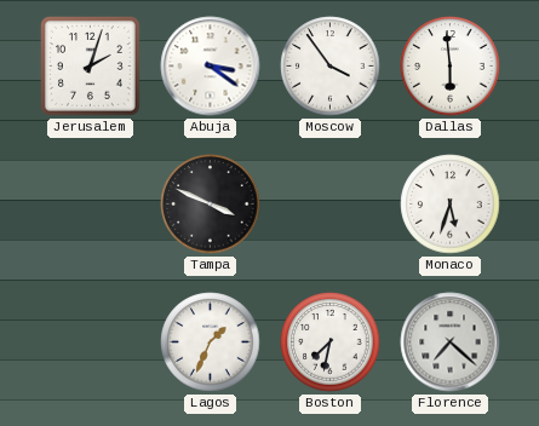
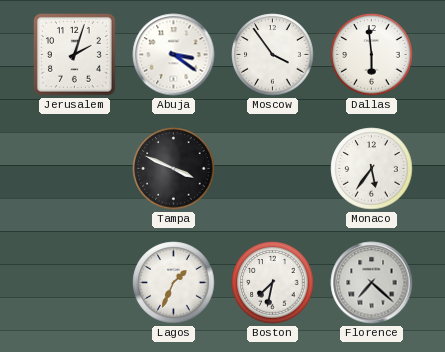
Monaco: 5:33 -> 5:36
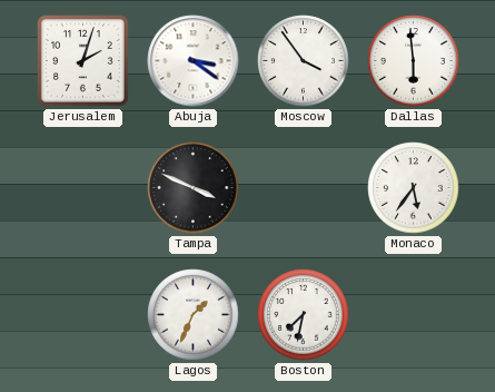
Florence: 7:22 -> none
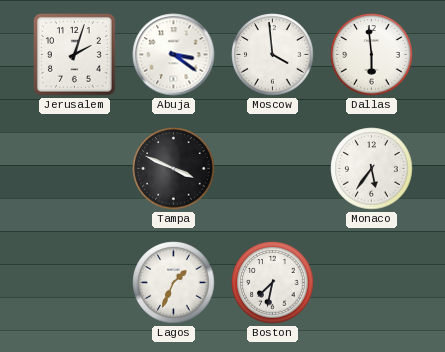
Moscow: 3:54 -> 3:59
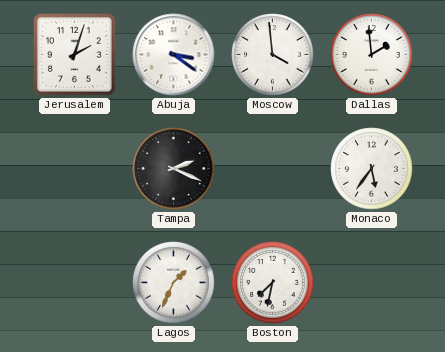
Dallas: 5:59 -> 1:59
Tampa: 3:49 -> 2:19
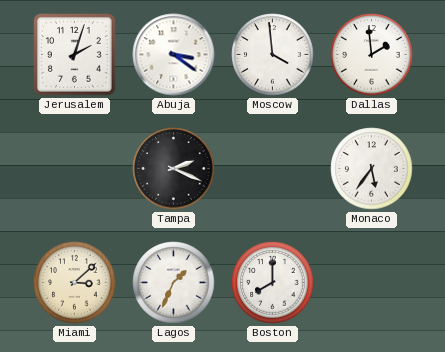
Miami: none -> 3:08
Boston: 7:32 -> 8:00
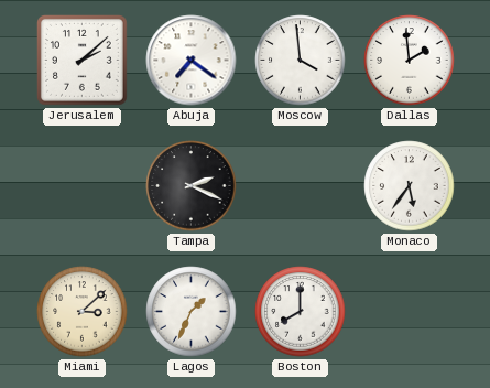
Jerusalem: 2:03 -> 2:08
Abuja: 3:21 -> 7:21
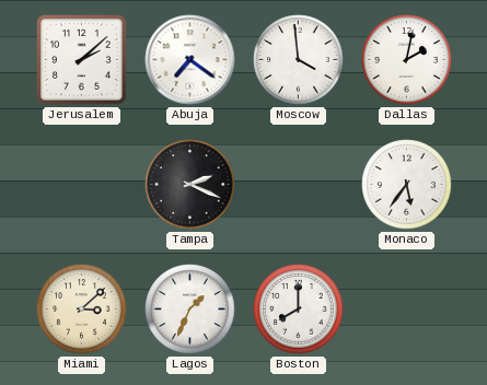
Dallas: 1:59 -> 2:02
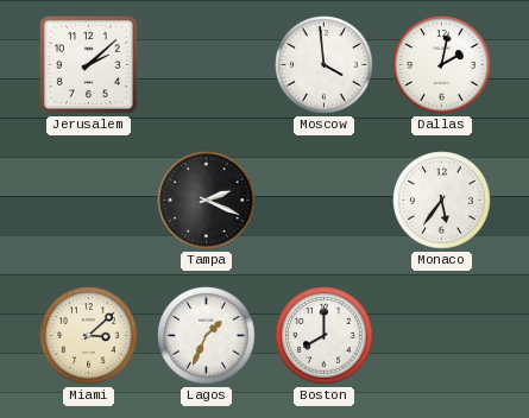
Abuja: 7:21 -> none
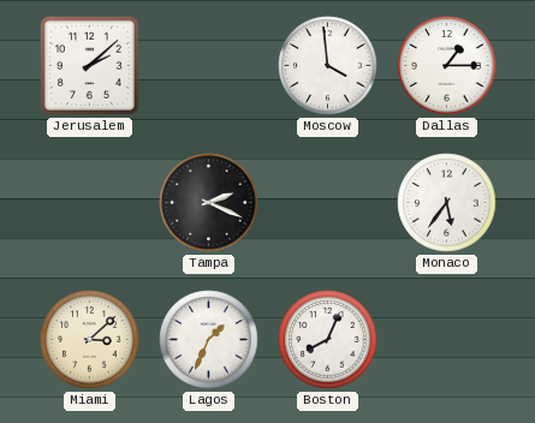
Dallas: 2:02 -> 1:15
Boston: 8:00 -> 8:04
